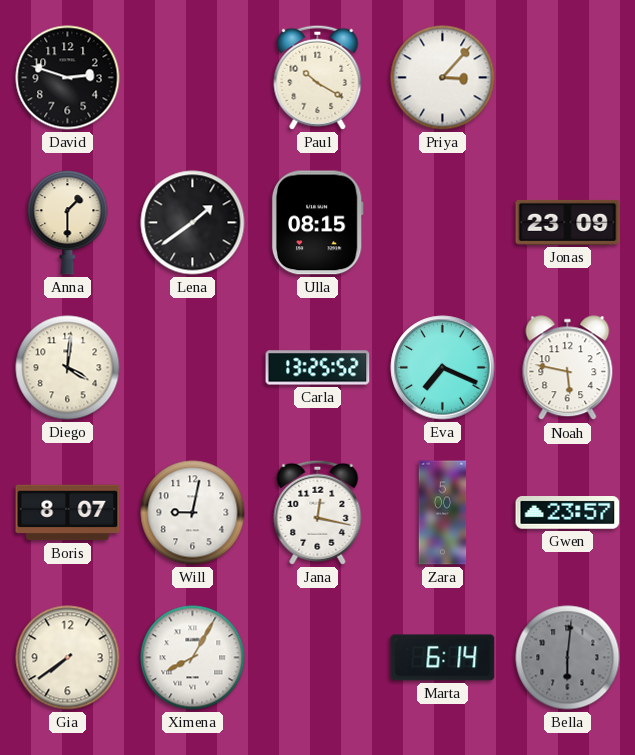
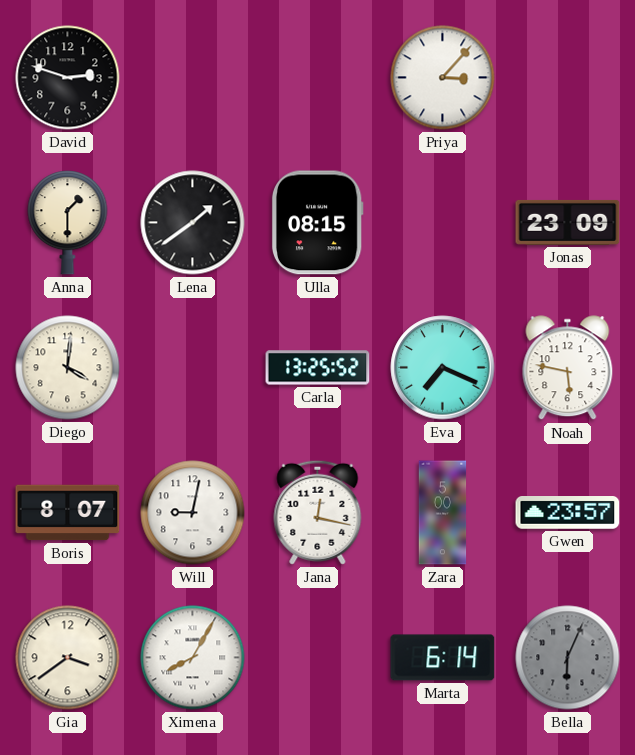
Paul: 10:20 -> none
Gia: 7:39 -> 3:39
Bella: 6:01 -> 6:04
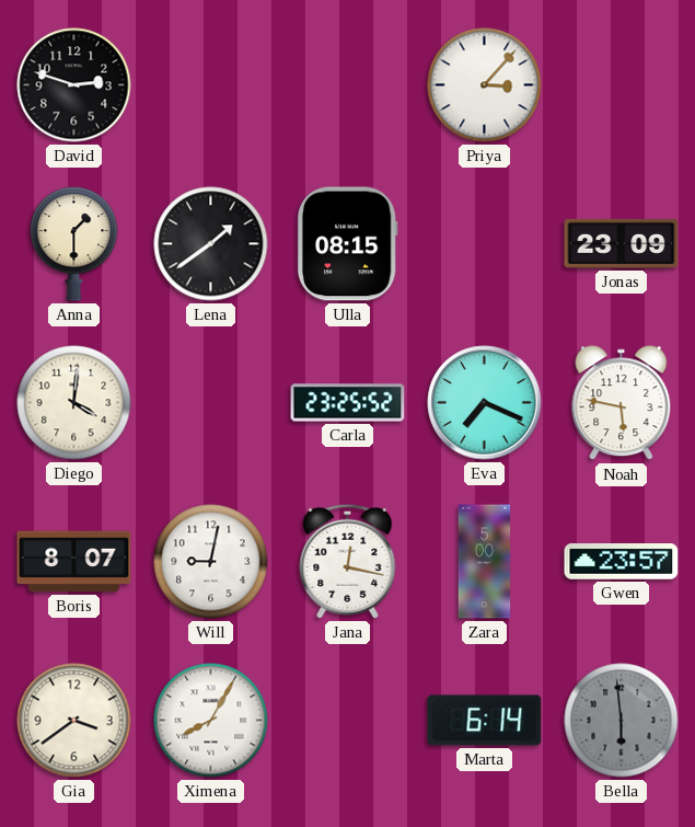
Carla: 13:25 -> 23:25
Bella: 6:04 -> 5:59
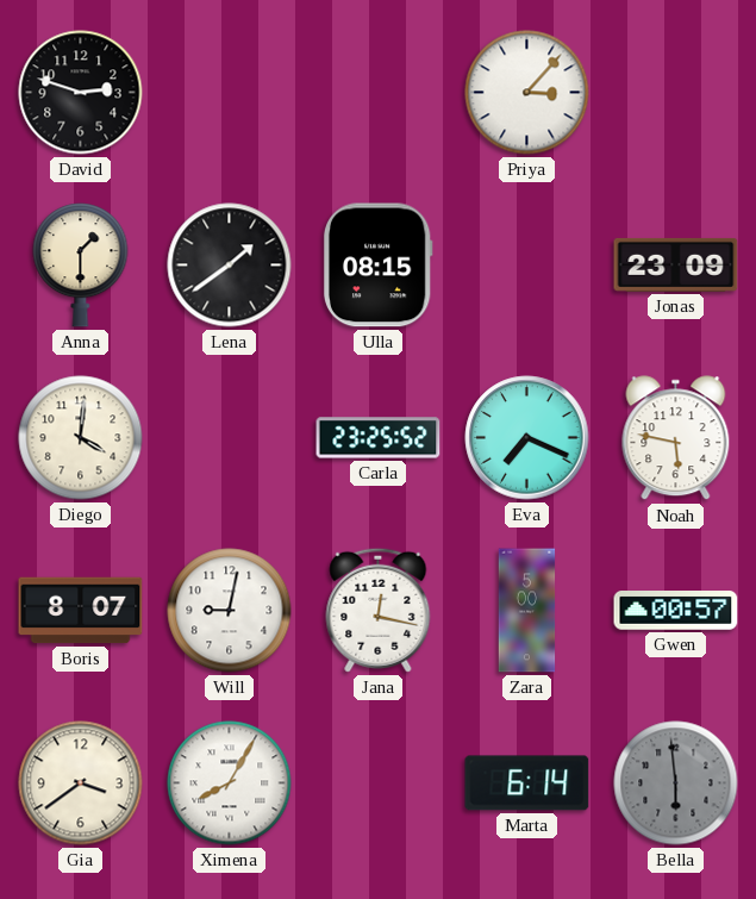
Gwen: 23:57 -> 00:57
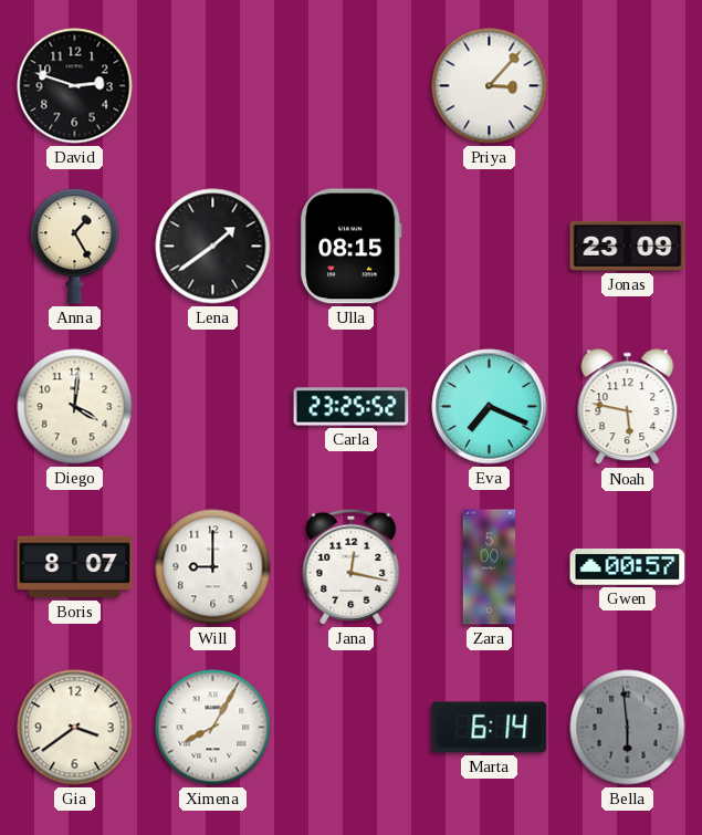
Anna: 1:30 -> 1:25
Will: 9:02 -> 9:00
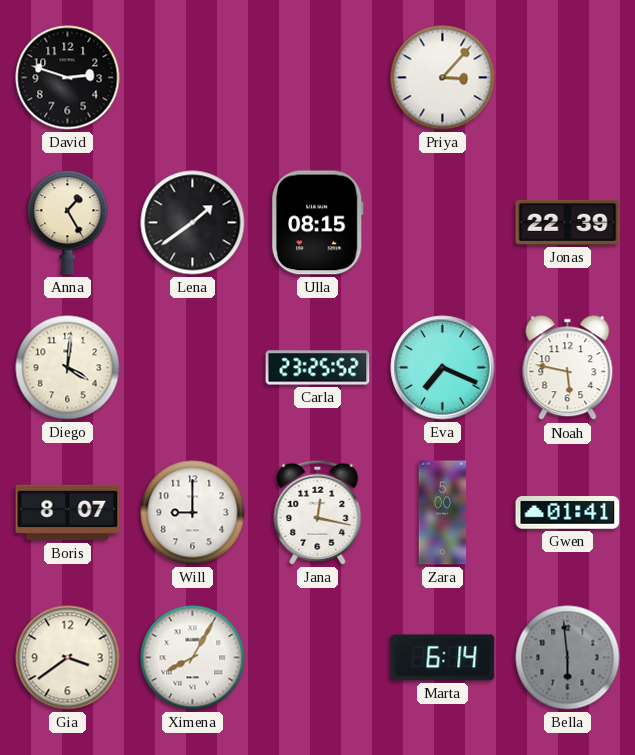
Jonas: 23:09 -> 22:39
Gwen: 00:57 -> 01:41
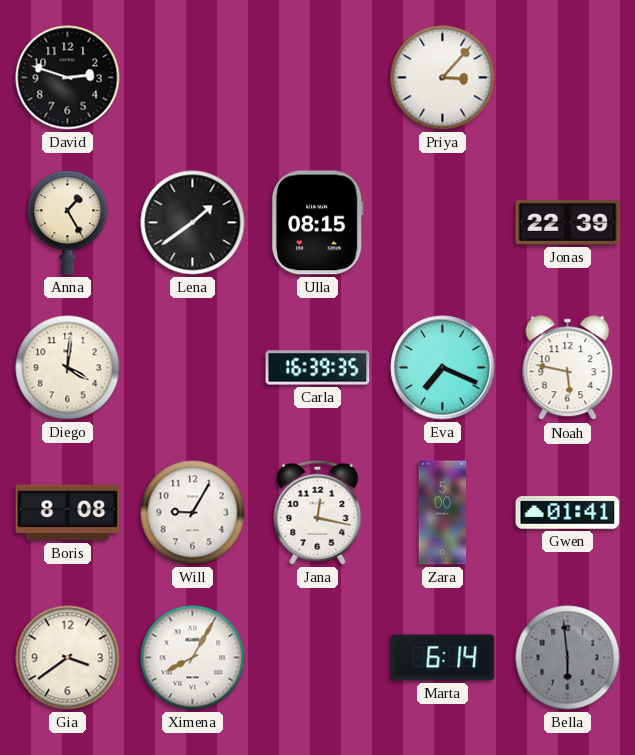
Carla: 23:25 -> 16:39
Boris: 8:07 -> 8:08
Will: 9:00 -> 9:05
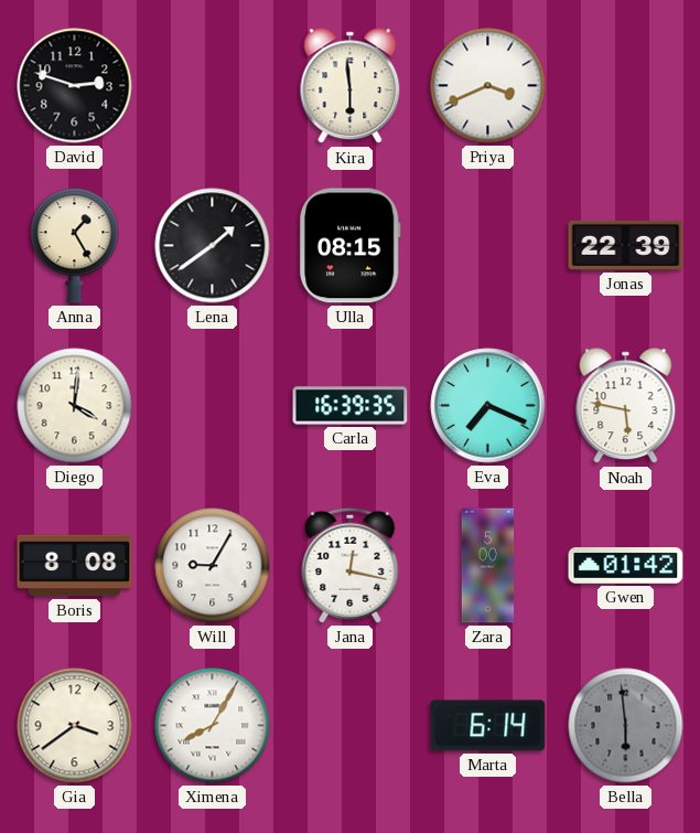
Kira: none -> 5:59
Priya: 3:07 -> 3:41
Gwen: 01:41 -> 01:42
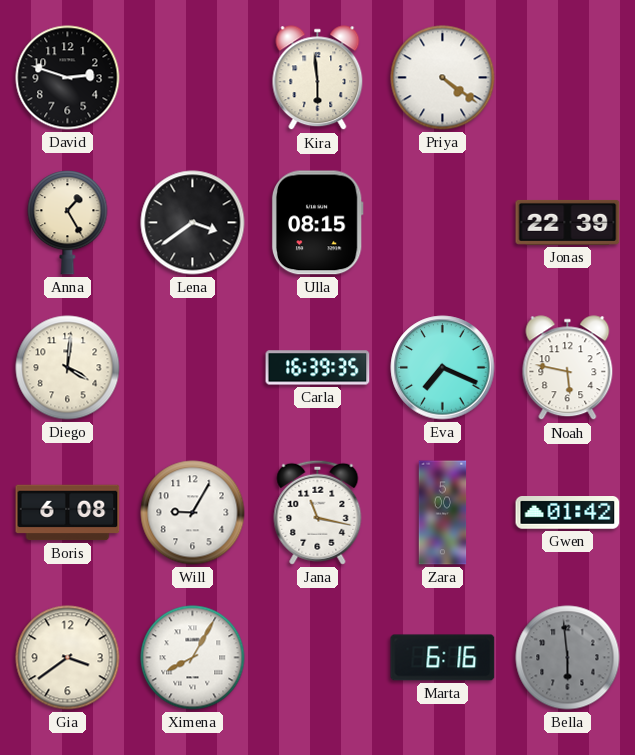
Priya: 3:41 -> 4:21
Lena: 1:39 -> 3:39
Boris: 8:08 -> 6:08
Jana: 12:17 -> 11:17
Marta: 6:14 -> 6:16
